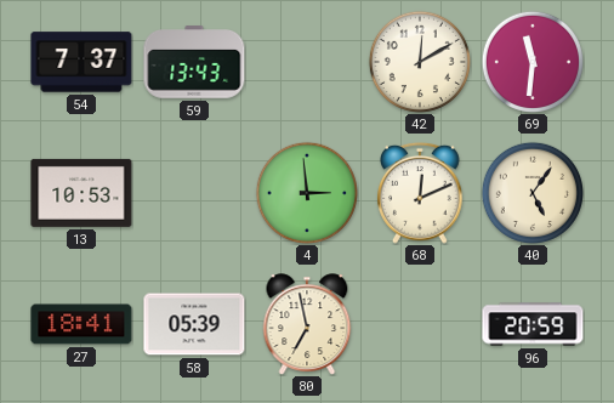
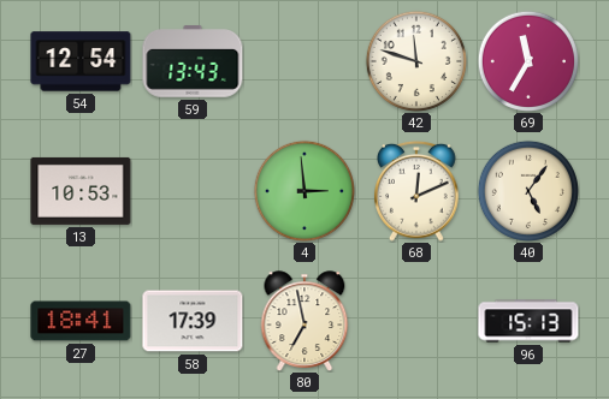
54: 7:37 -> 12:54
42: 12:10 -> 11:48
69: 11:31 -> 11:35
58: 05:39 -> 17:39
96: 20:59 -> 15:13
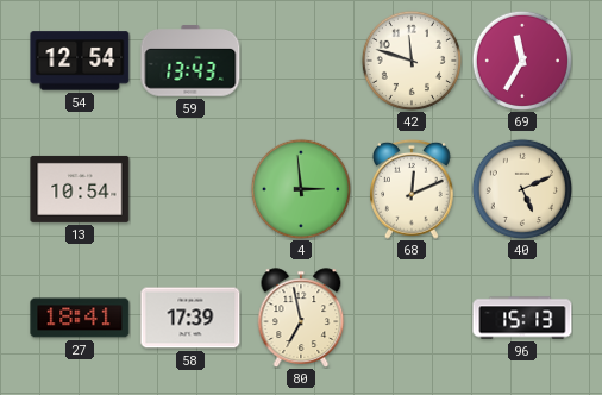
13: 10:53 -> 10:54
40: 5:06 -> 5:11
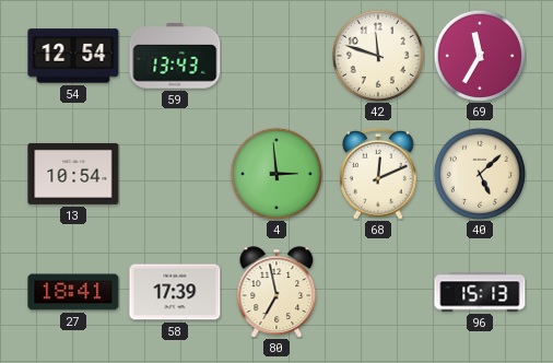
40: 5:11 -> 5:08
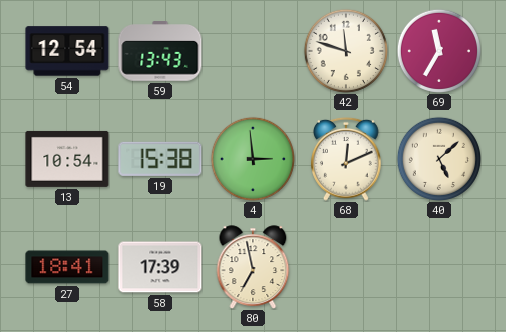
19: none -> 15:38
96: 15:13 -> none
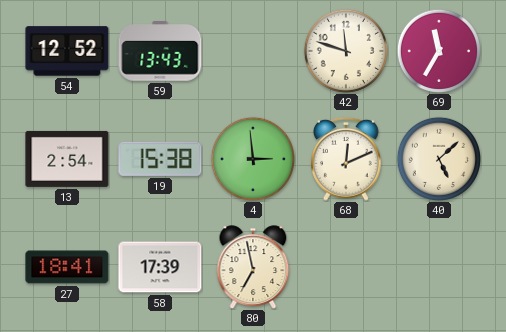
54: 12:54 -> 12:52
13: 10:54 -> 2:54
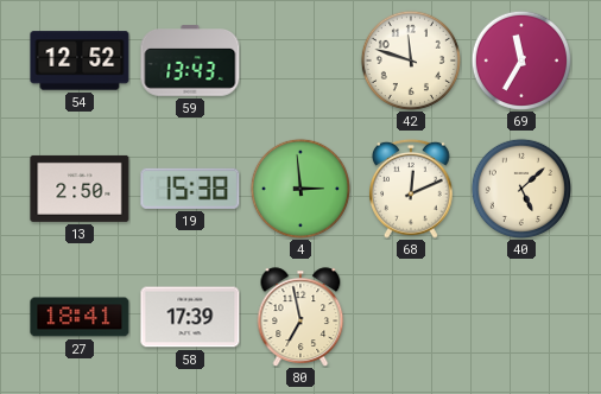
13: 2:54 -> 2:50
